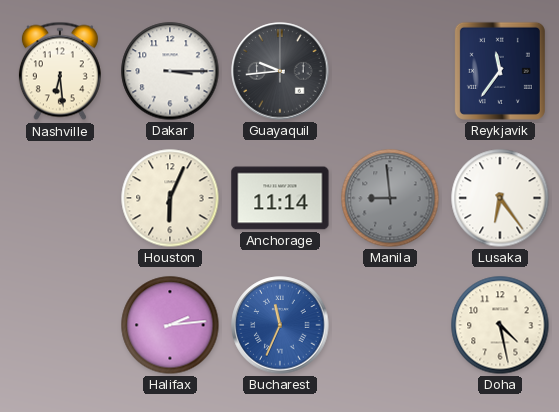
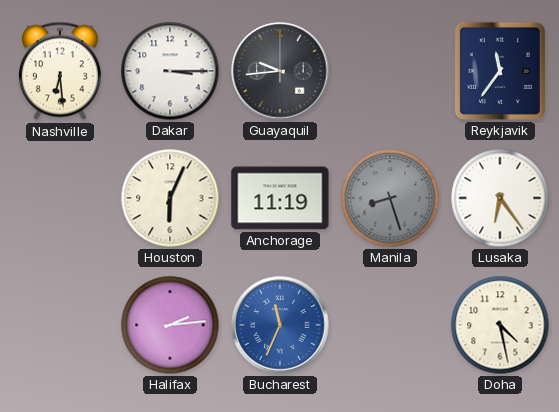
Anchorage: 11:14 -> 11:19
Manila: 8:59 -> 8:27
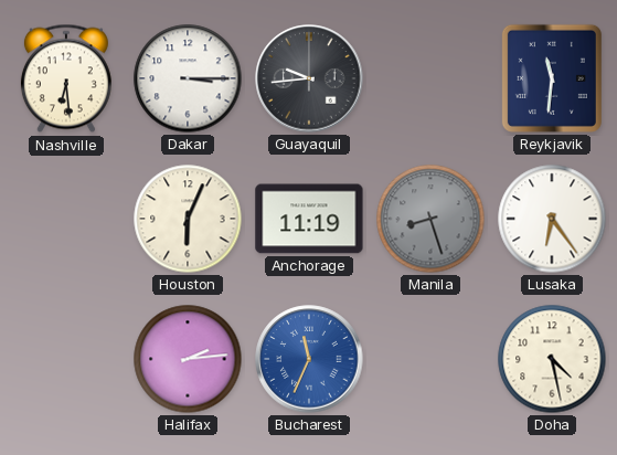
Reykjavik: 11:36 -> 11:31
